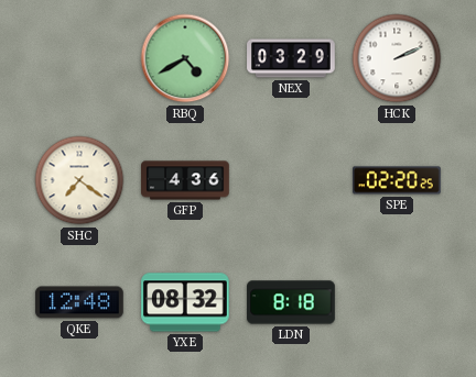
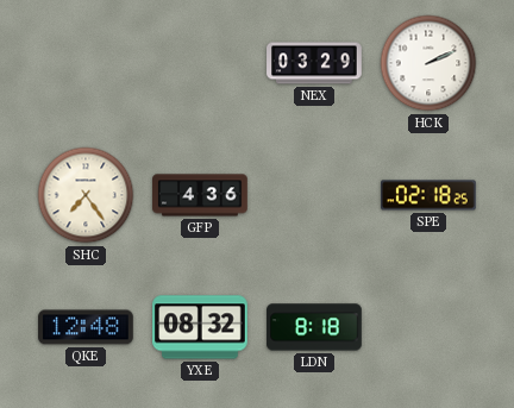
RBQ: 4:40 -> none
SHC: 7:21 -> 7:24
SPE: 02:20 -> 02:18
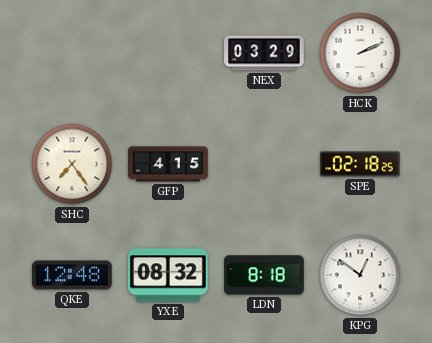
GFP: 4:36 -> 4:15
KPG: none -> 12:51
